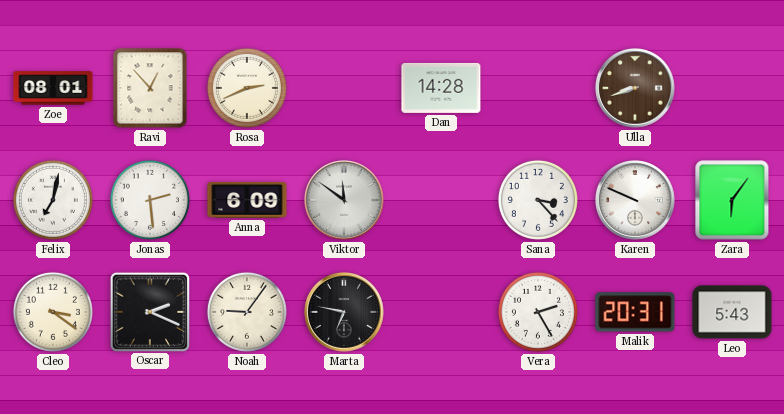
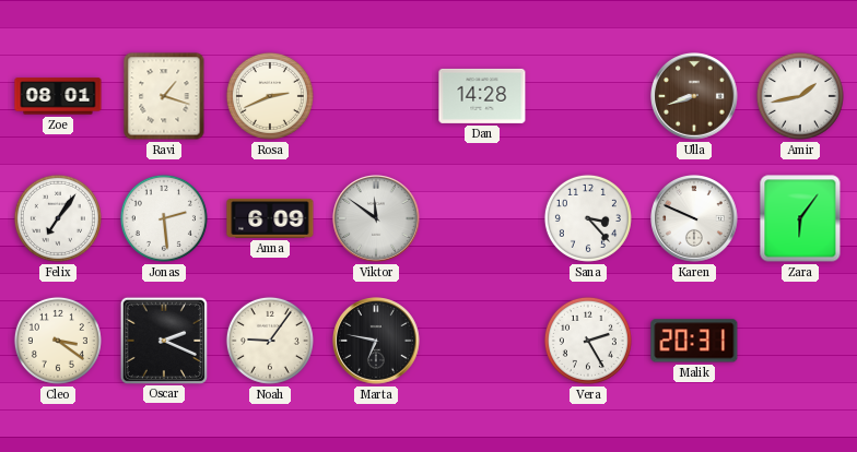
Ravi: 12:53 -> 1:18
Amir: none -> 1:43
Felix: 7:02 -> 7:06
Leo: 5:43 -> none
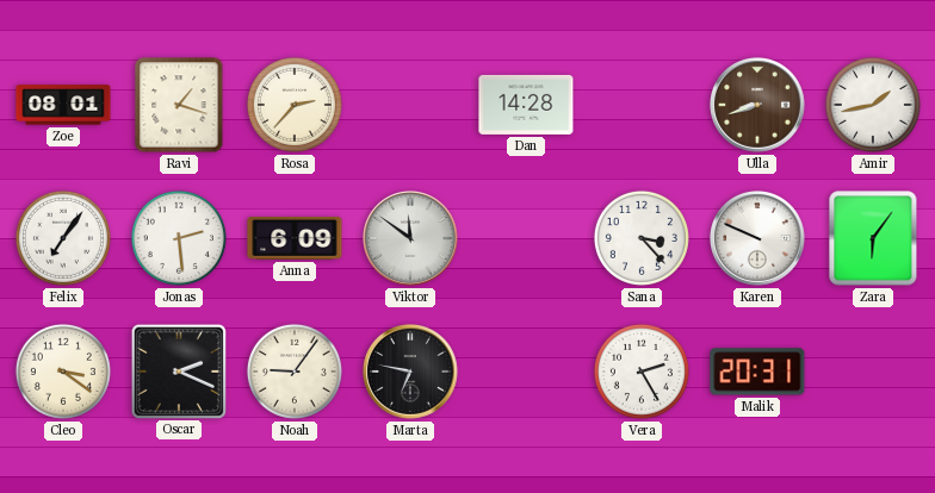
Rosa: 2:41 -> 2:37
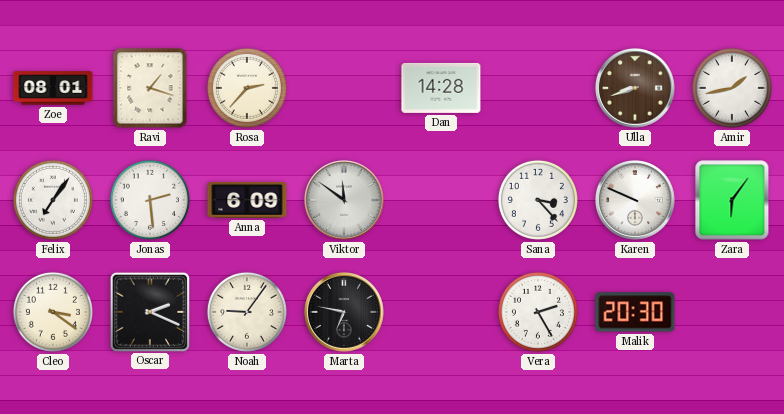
Malik: 20:31 -> 20:30
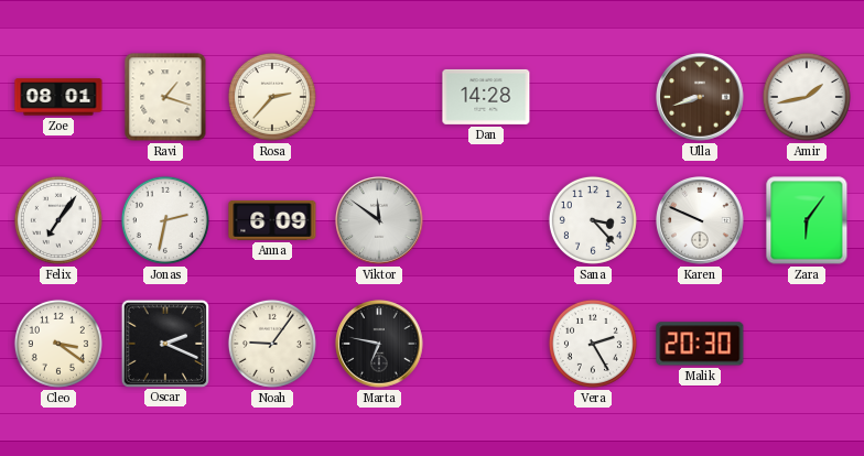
Jonas: 2:29 -> 2:32
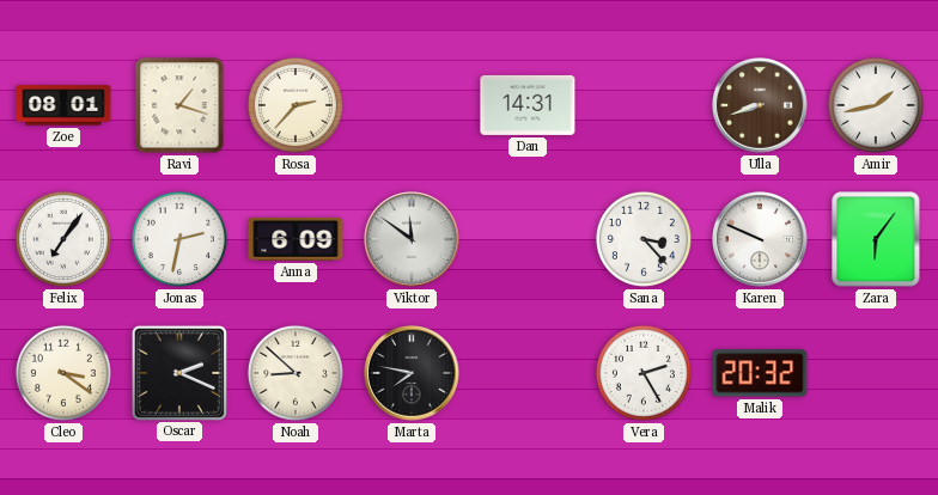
Dan: 14:28 -> 14:31
Noah: 9:06 -> 8:52
Marta: 6:47 -> 7:47
Malik: 20:30 -> 20:32
